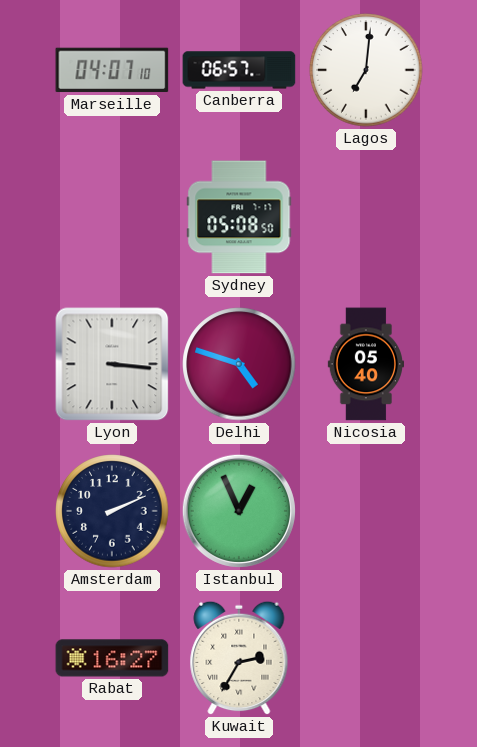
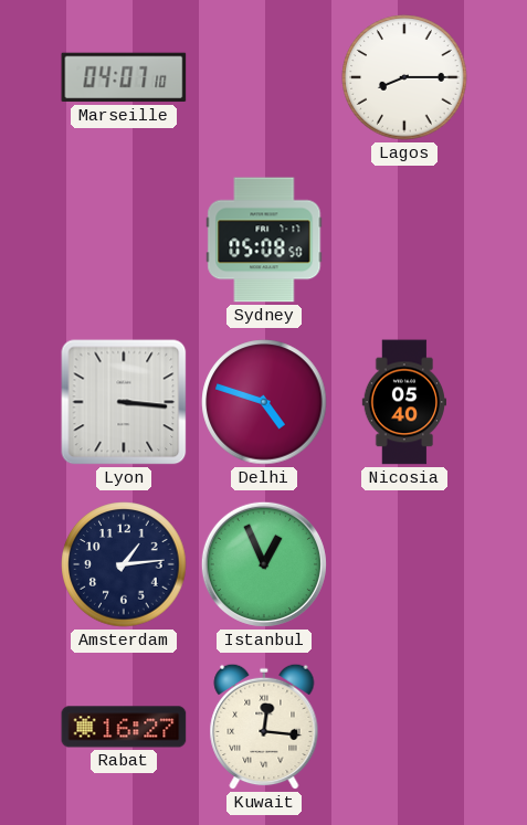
Canberra: 06:57 -> none
Lagos: 7:01 -> 8:15
Amsterdam: 2:11 -> 1:14
Kuwait: 2:35 -> 12:16
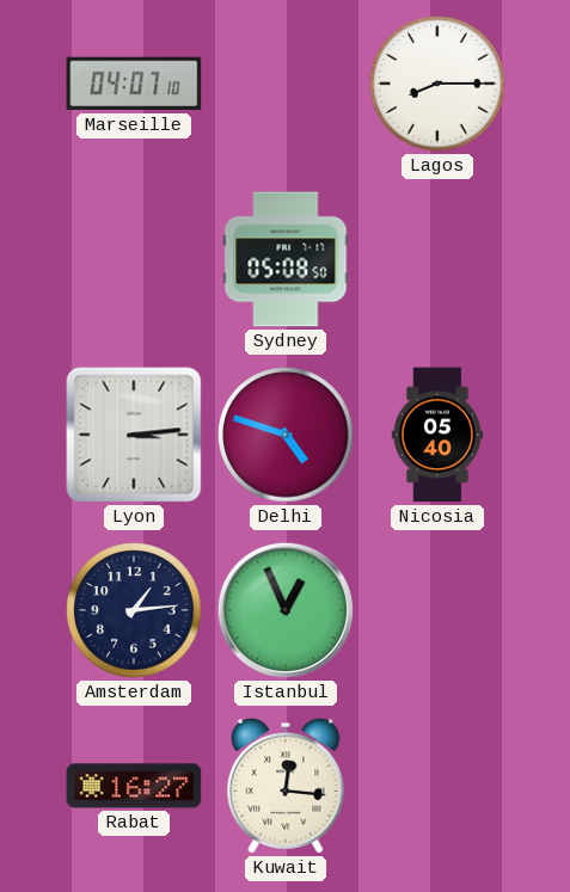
Lyon: 3:16 -> 3:14
